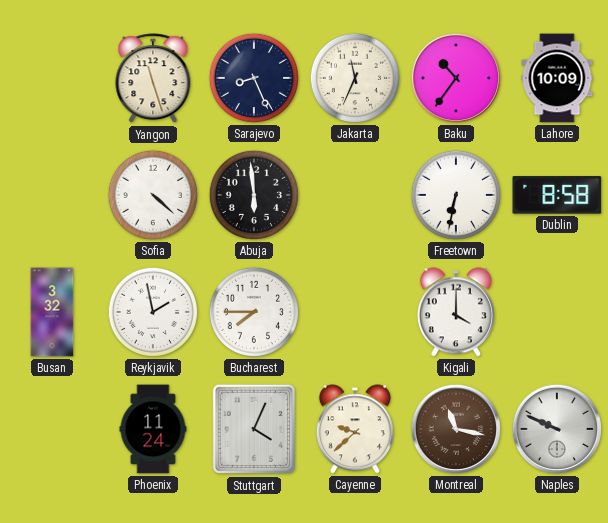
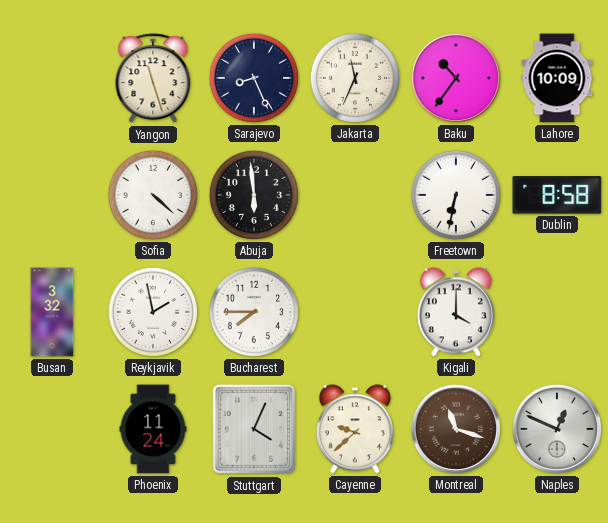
Montreal: 11:17 -> 11:18
Naples: 9:49 -> 12:49
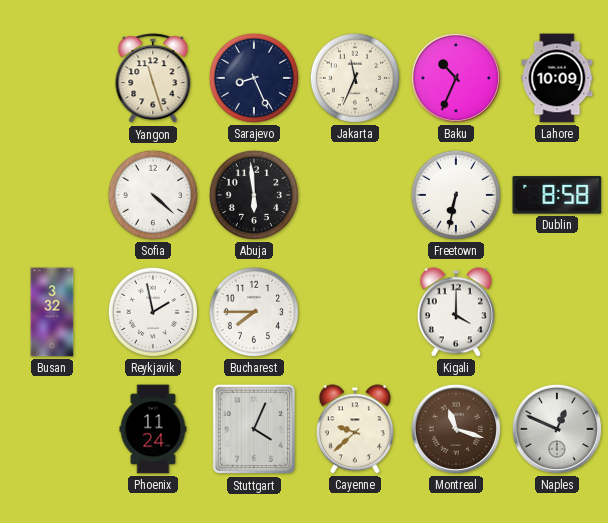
Baku: 10:36 -> 10:34
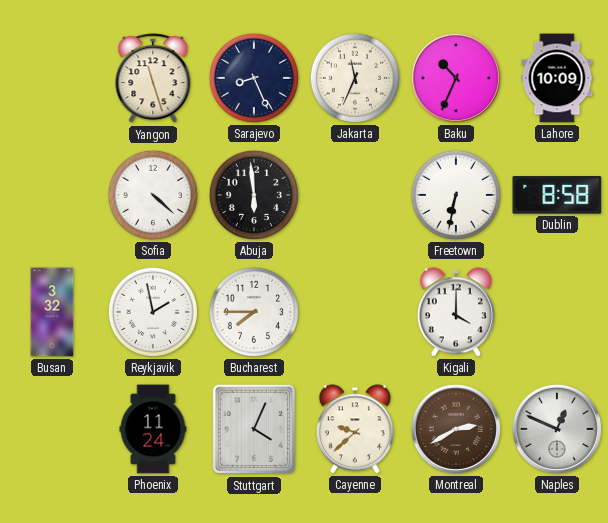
Montreal: 11:18 -> 2:40
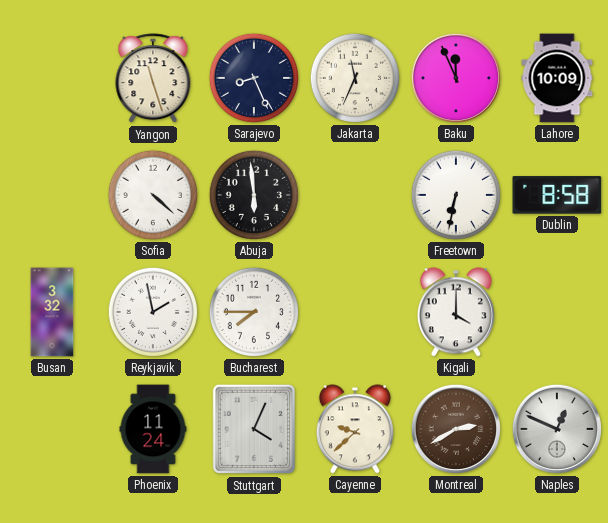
Baku: 10:34 -> 11:56
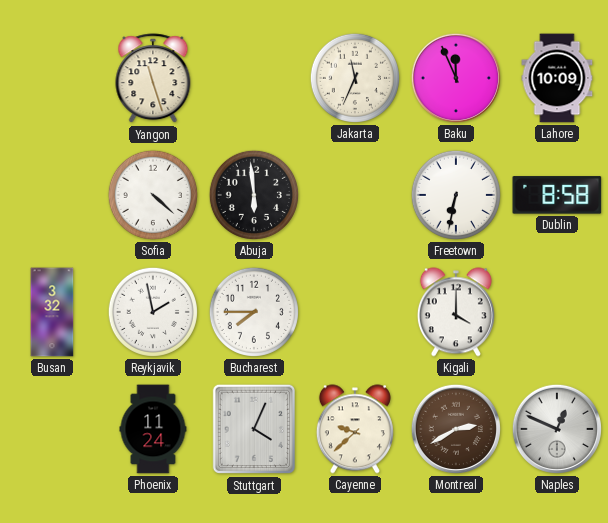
Sarajevo: 8:26 -> none
